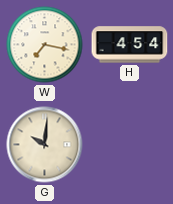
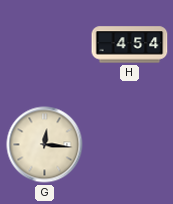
W: 7:17 -> none
G: 10:01 -> 12:16
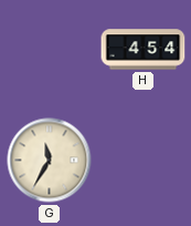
G: 12:16 -> 11:35
